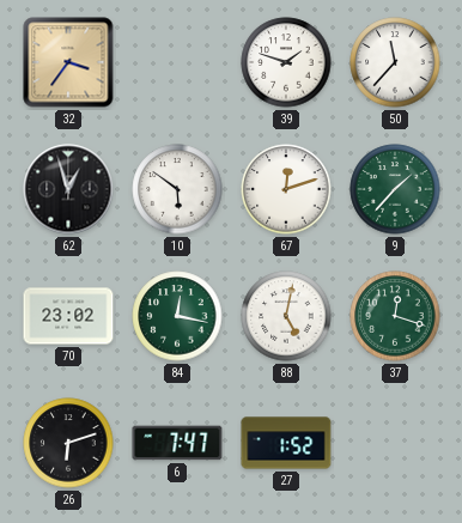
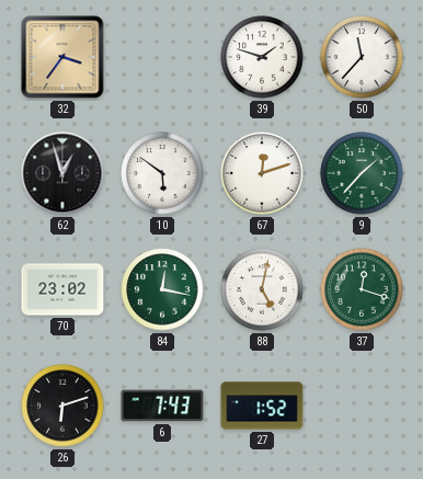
6: 7:47 -> 7:43
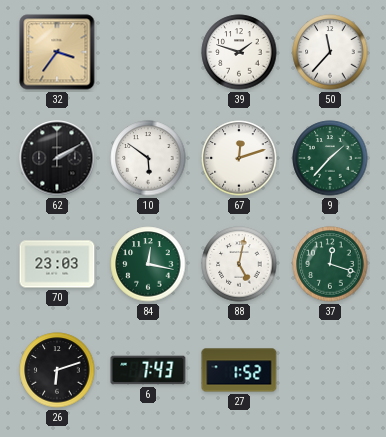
62: 12:57 -> 2:10
70: 23:02 -> 23:03
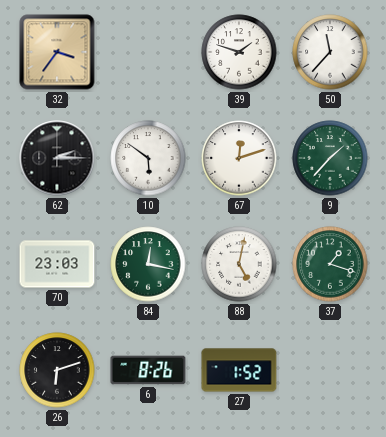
62: 2:10 -> 2:15
37: 12:18 -> 1:18
6: 7:43 -> 8:26
